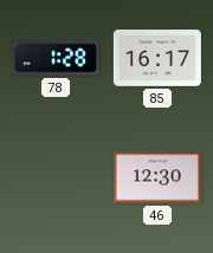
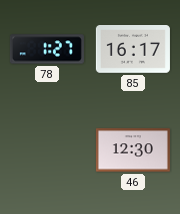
78: 1:28 -> 1:27
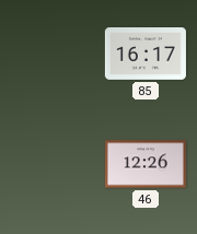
78: 1:27 -> none
46: 12:30 -> 12:26
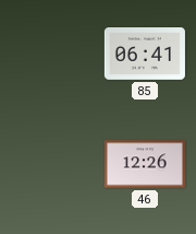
85: 16:17 -> 06:41
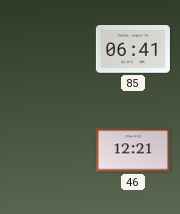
46: 12:26 -> 12:21
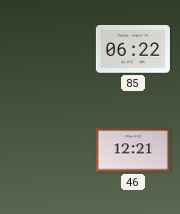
85: 06:41 -> 06:22
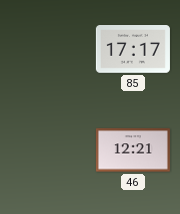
85: 06:22 -> 17:17
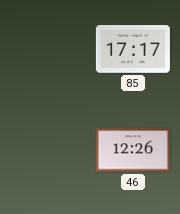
46: 12:21 -> 12:26
